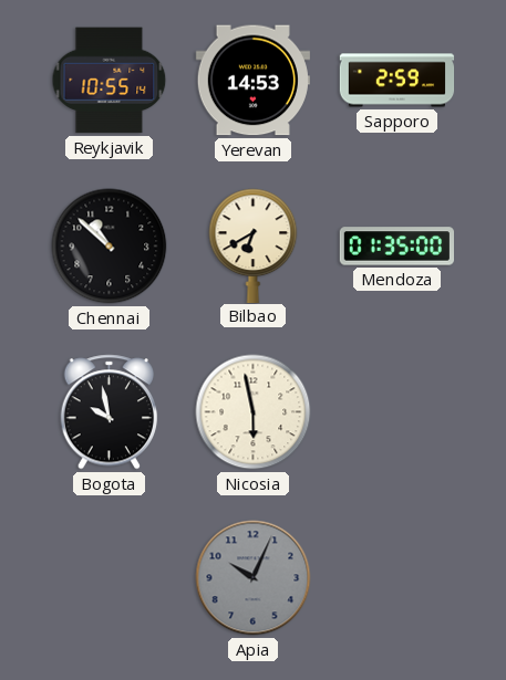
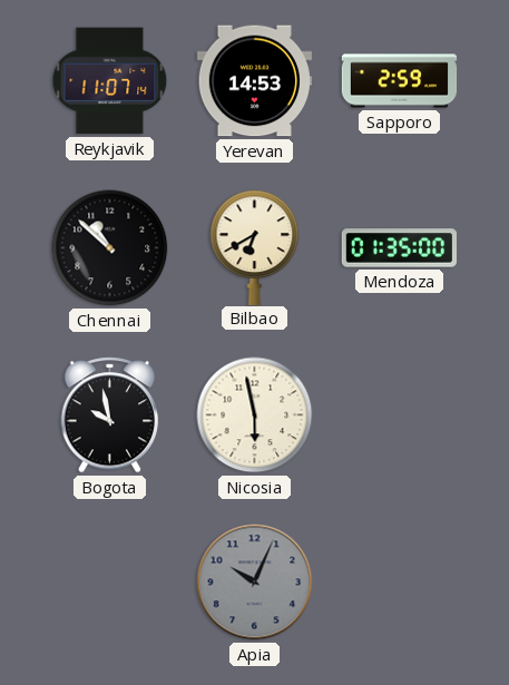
Reykjavik: 10:55 -> 11:07
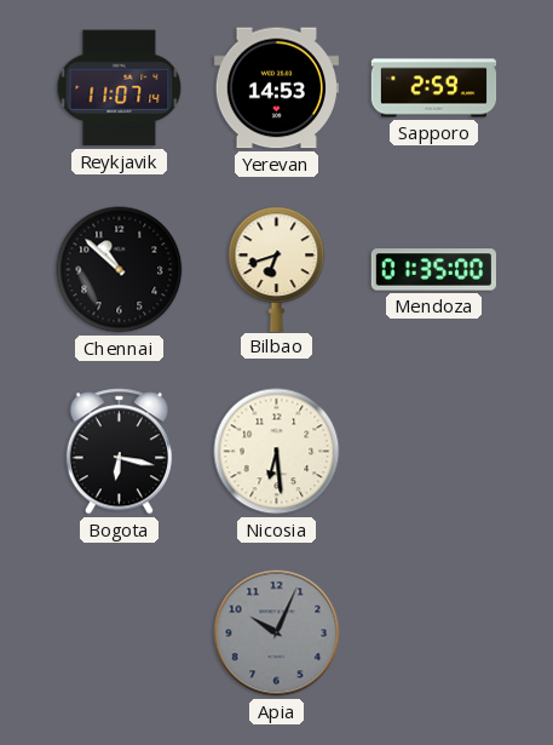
Bilbao: 6:40 -> 6:42
Bogota: 9:58 -> 6:17
Nicosia: 5:58 -> 6:29
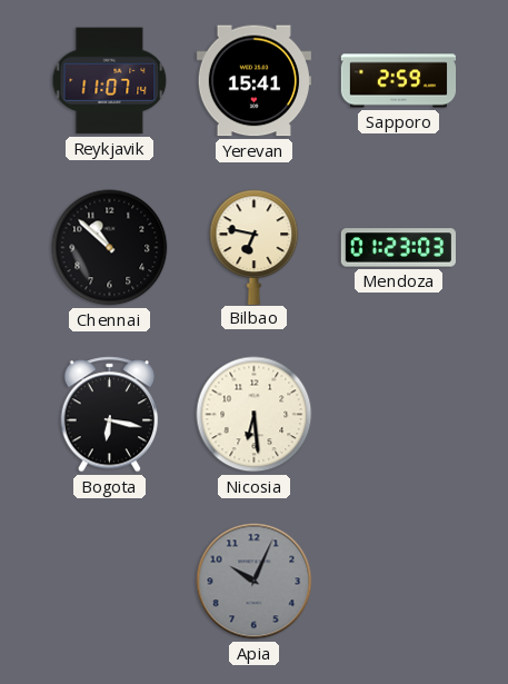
Yerevan: 14:53 -> 15:41
Bilbao: 6:42 -> 6:47
Mendoza: 01:35 -> 01:23
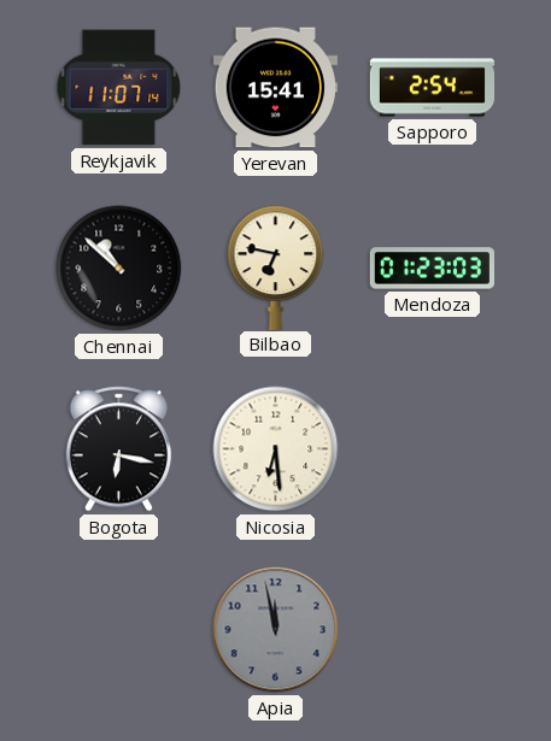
Sapporo: 2:59 -> 2:54
Apia: 10:04 -> 11:58
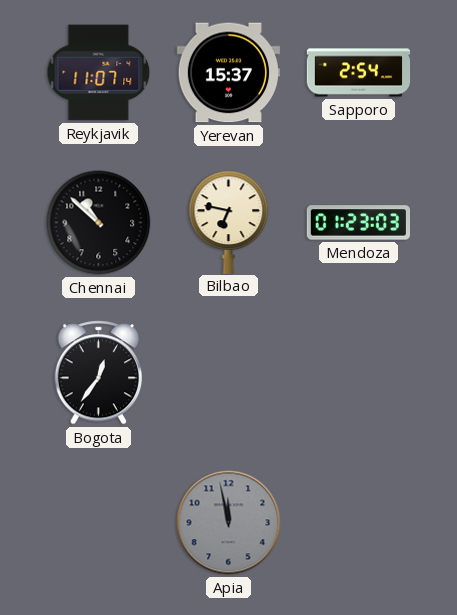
Yerevan: 15:41 -> 15:37
Bogota: 6:17 -> 12:36
Nicosia: 6:29 -> none
